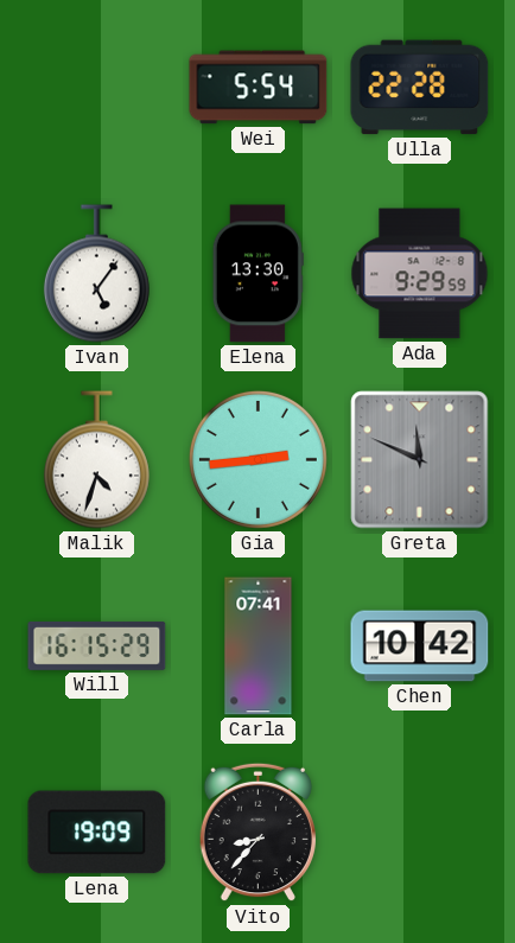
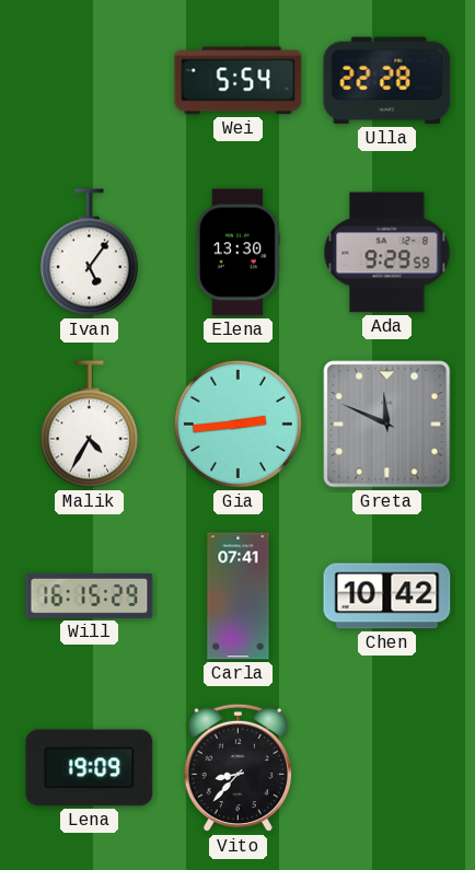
Malik: 4:33 -> 4:35
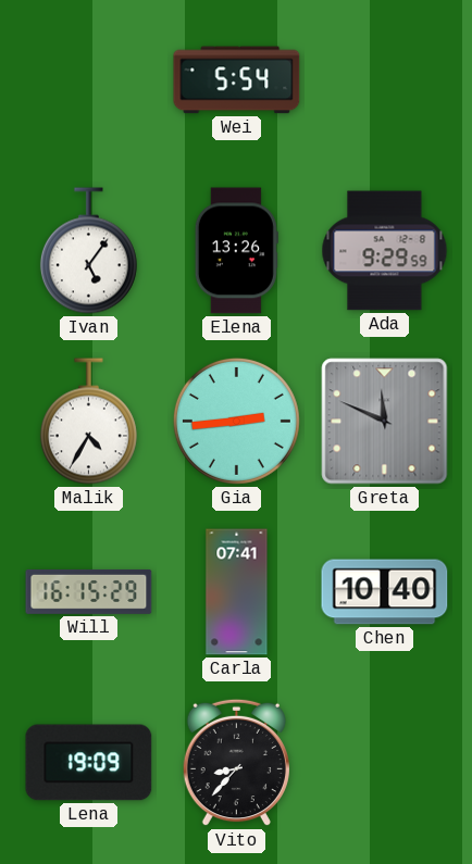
Ulla: 22:28 -> none
Elena: 13:30 -> 13:26
Chen: 10:42 -> 10:40
